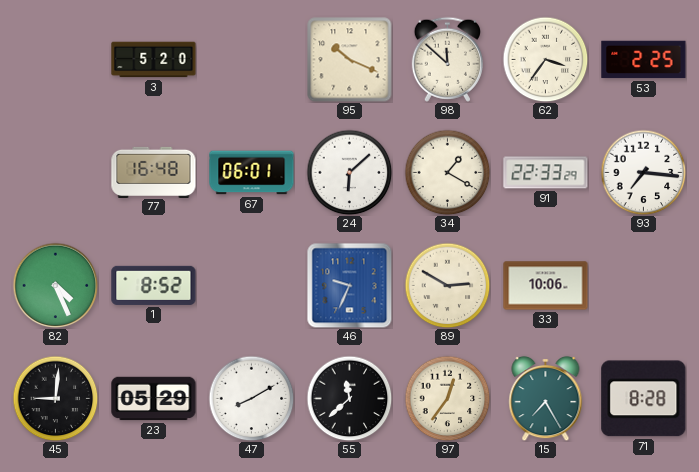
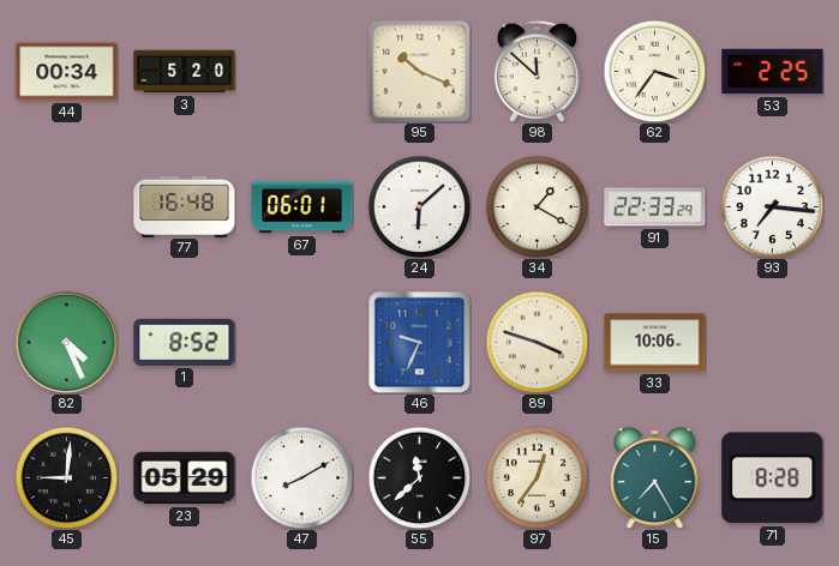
44: none -> 00:34
89: 2:50 -> 3:48
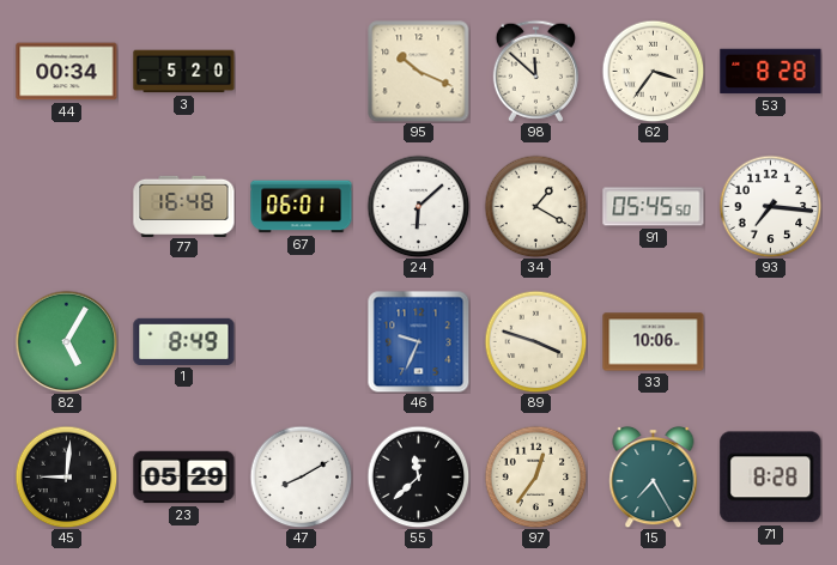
53: 2:25 -> 8:28
91: 22:33 -> 05:45
82: 4:26 -> 5:05
1: 8:52 -> 8:49
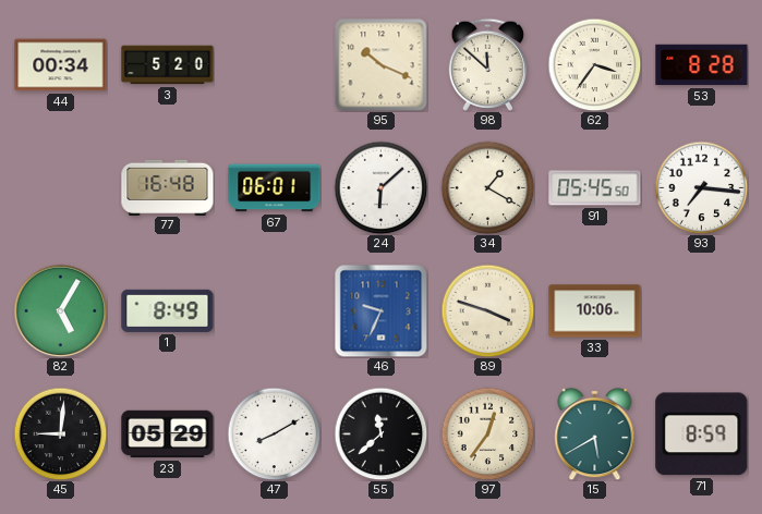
15: 7:25 -> 5:40
71: 8:28 -> 8:59
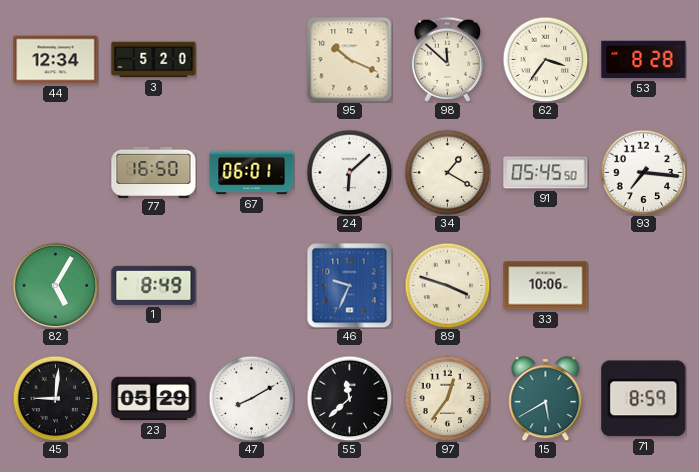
44: 00:34 -> 12:34
77: 16:48 -> 16:50
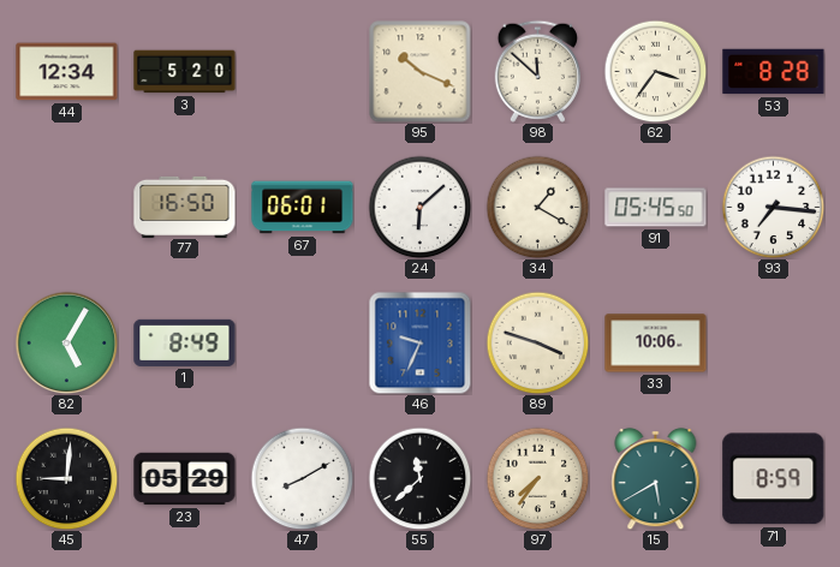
97: 12:36 -> 7:36
